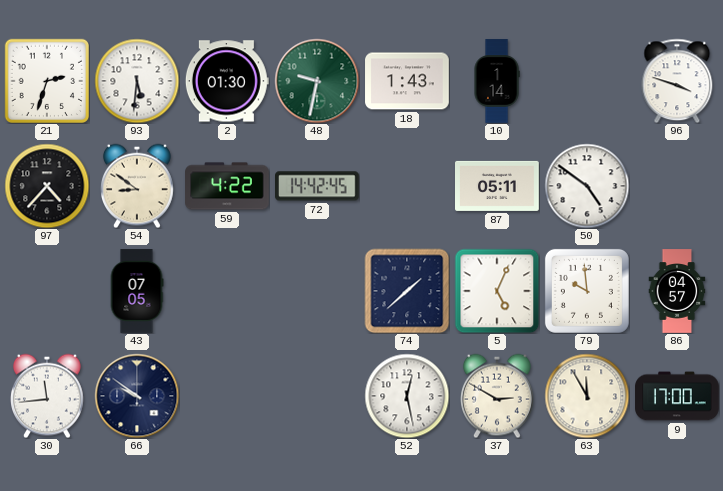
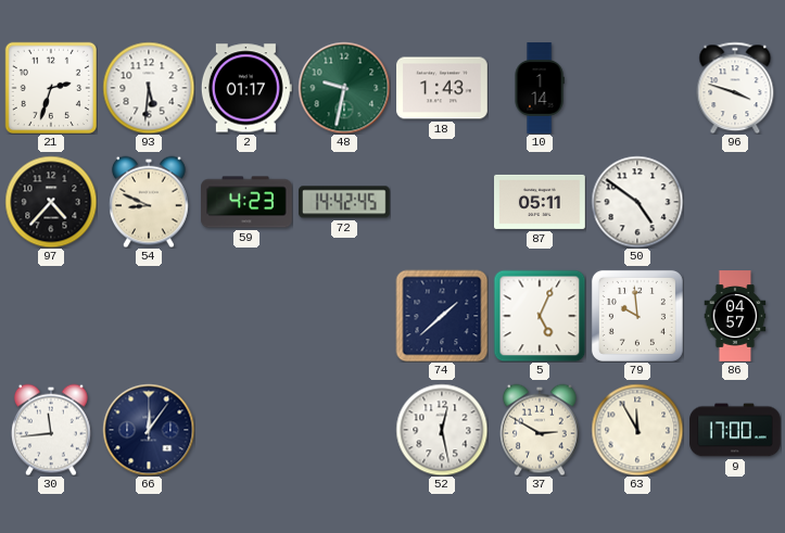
2: 01:30 -> 01:17
54: 8:51 -> 8:49
59: 4:22 -> 4:23
43: 07:05 -> none
66: 9:51 -> 12:06
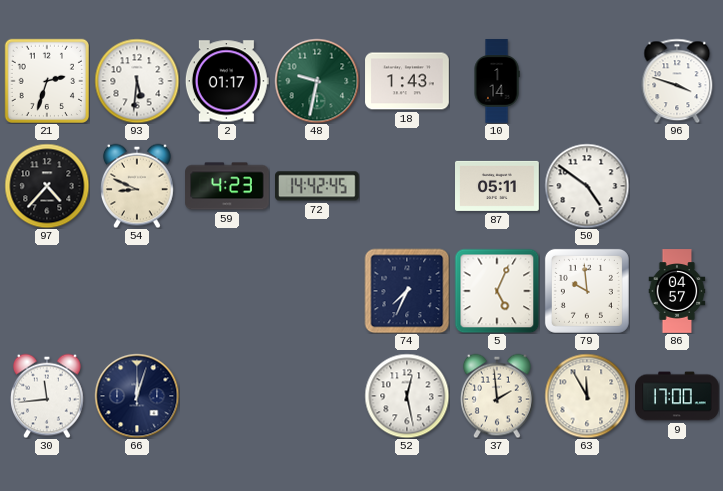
74: 1:38 -> 7:34
66: 12:06 -> 12:03
37: 2:50 -> 1:59
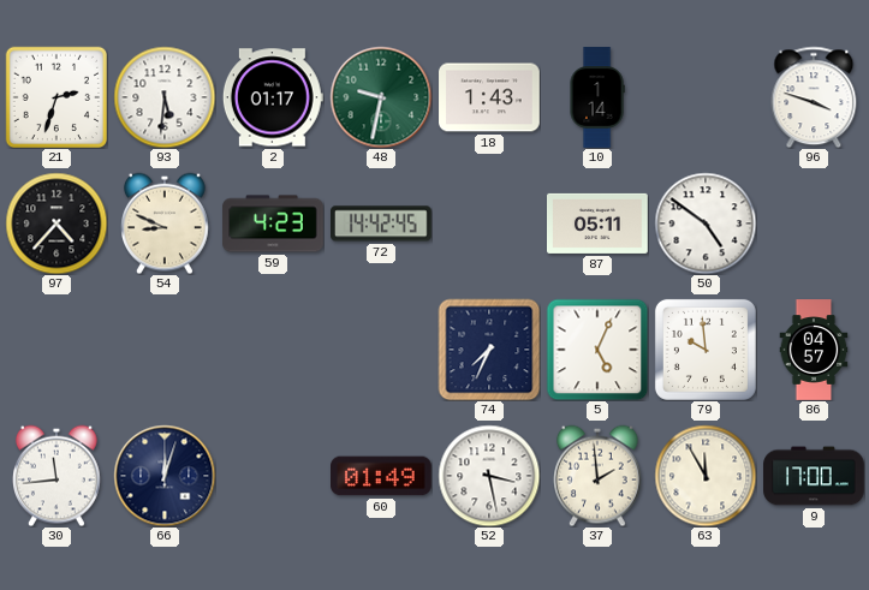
60: none -> 01:49
52: 12:28 -> 3:28
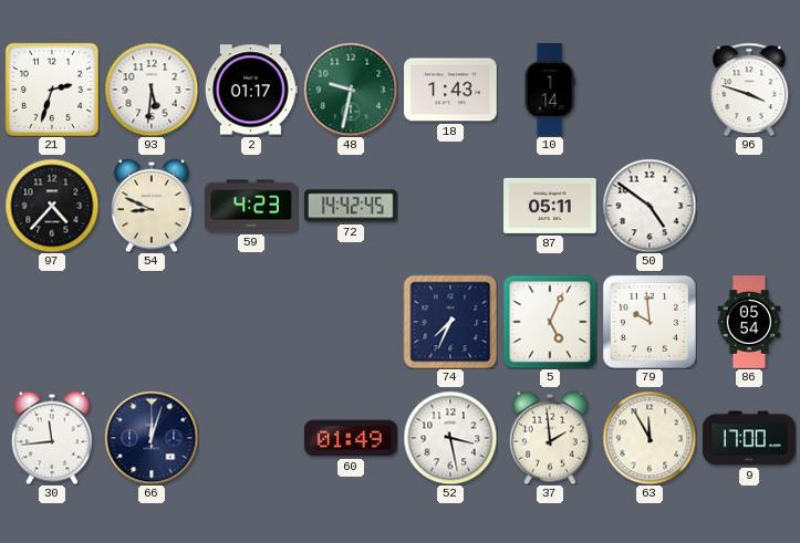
86: 04:57 -> 05:54
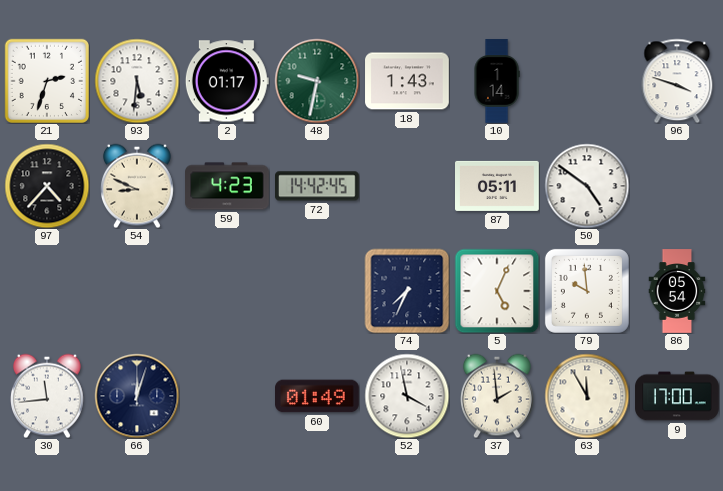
52: 3:28 -> 3:58
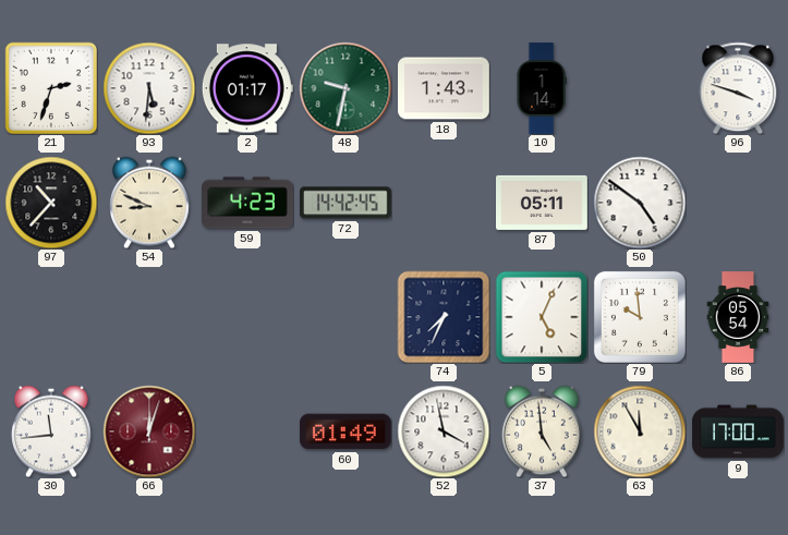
97: 4:37 -> 10:37
66 dial: navy -> burgundy
37: 1:59 -> 4:59
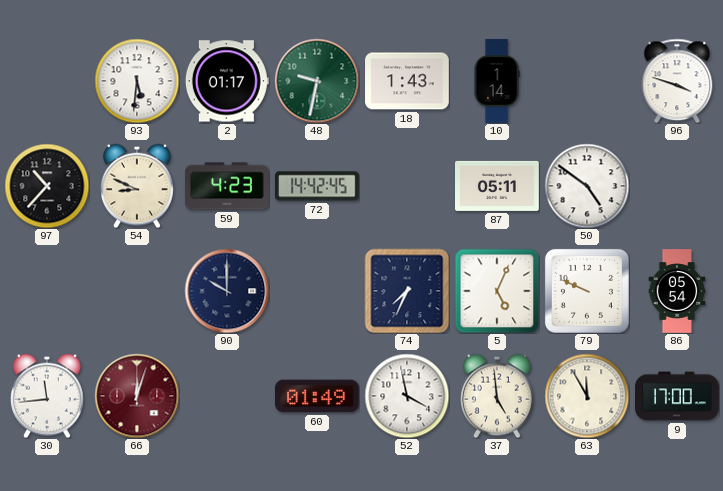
21: 2:33 -> none
90: none -> 10:00
79: 9:59 -> 9:49
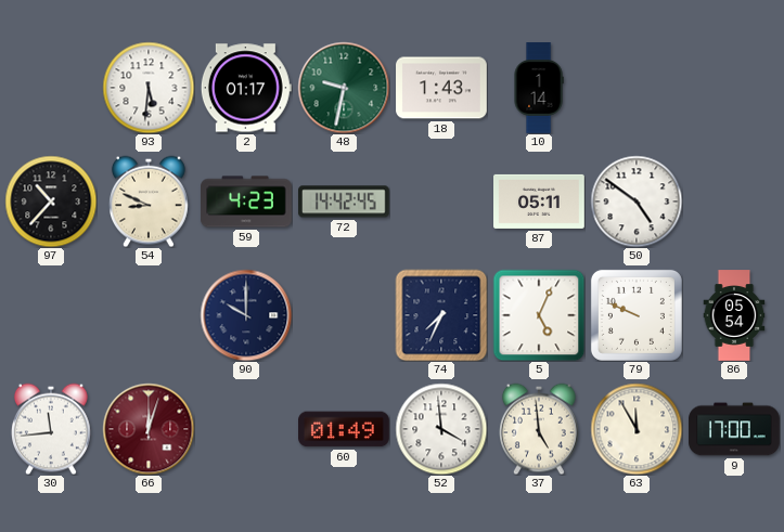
96: 3:48 -> none
52: 3:58 -> 3:59
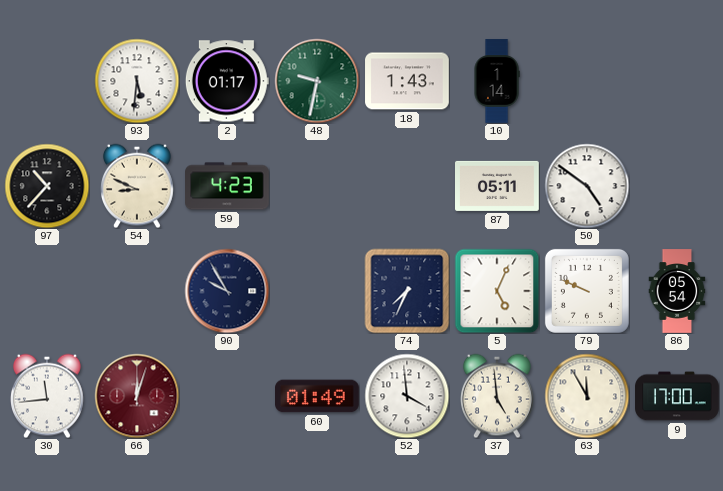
72: 14:42 -> none
90: 10:00 -> 9:55
